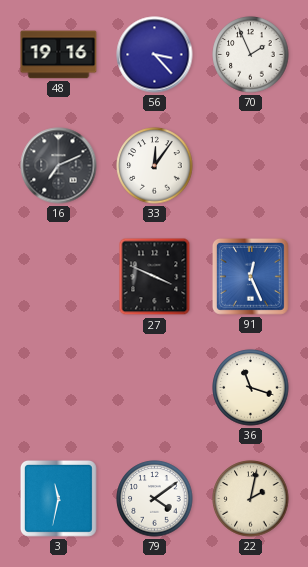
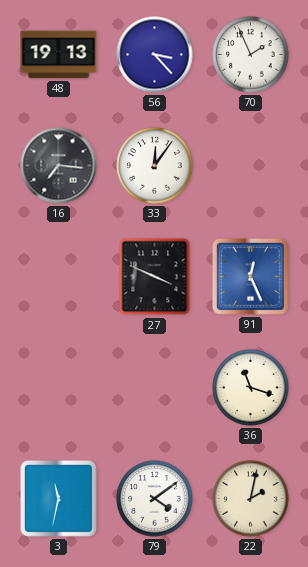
48: 19:16 -> 19:13
16: 7:11 -> 7:16
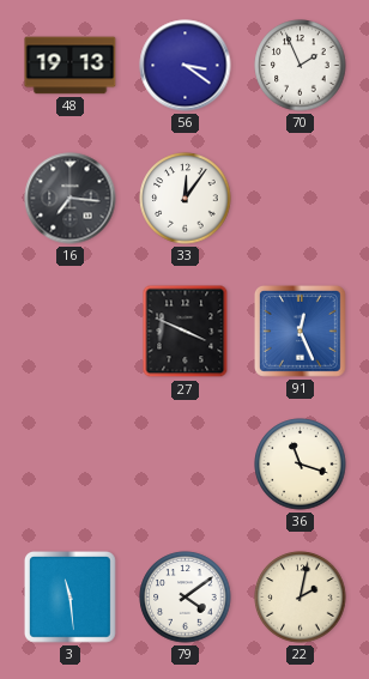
56: 3:23 -> 3:21
3: 11:32 -> 11:29
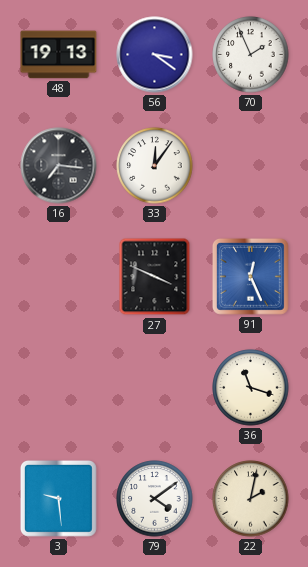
3: 11:29 -> 9:29
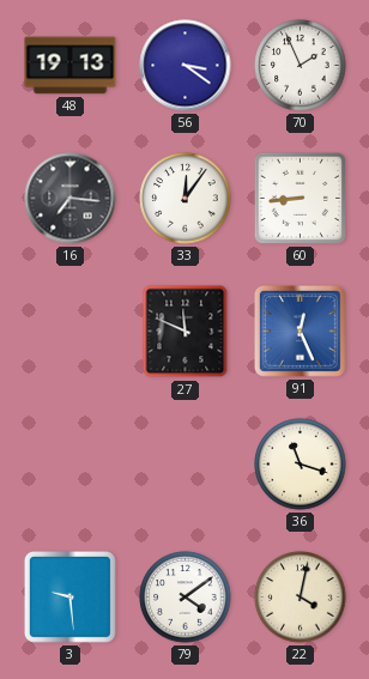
60: none -> 8:44
27: 3:49 -> 11:49
22: 2:02 -> 4:02
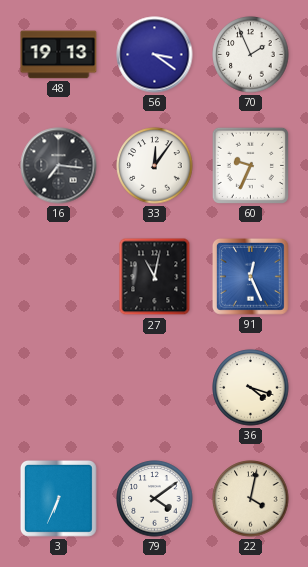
60: 8:44 -> 9:34
27: 11:49 -> 11:02
36: 11:18 -> 4:18
3: 9:29 -> 6:34
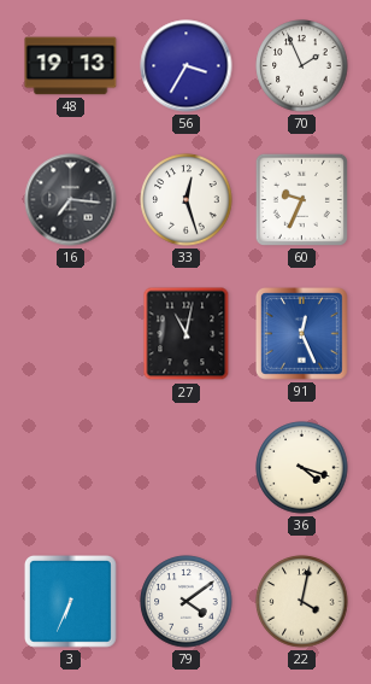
56: 3:21 -> 3:35
33: 12:06 -> 12:27
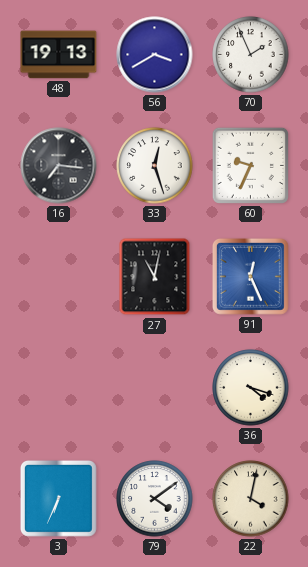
56: 3:35 -> 3:40
